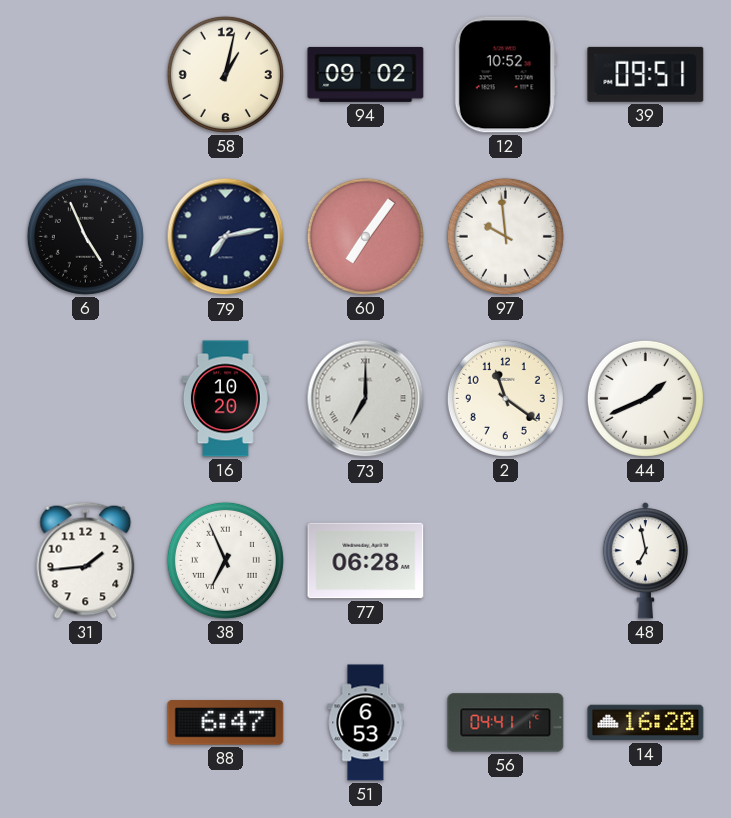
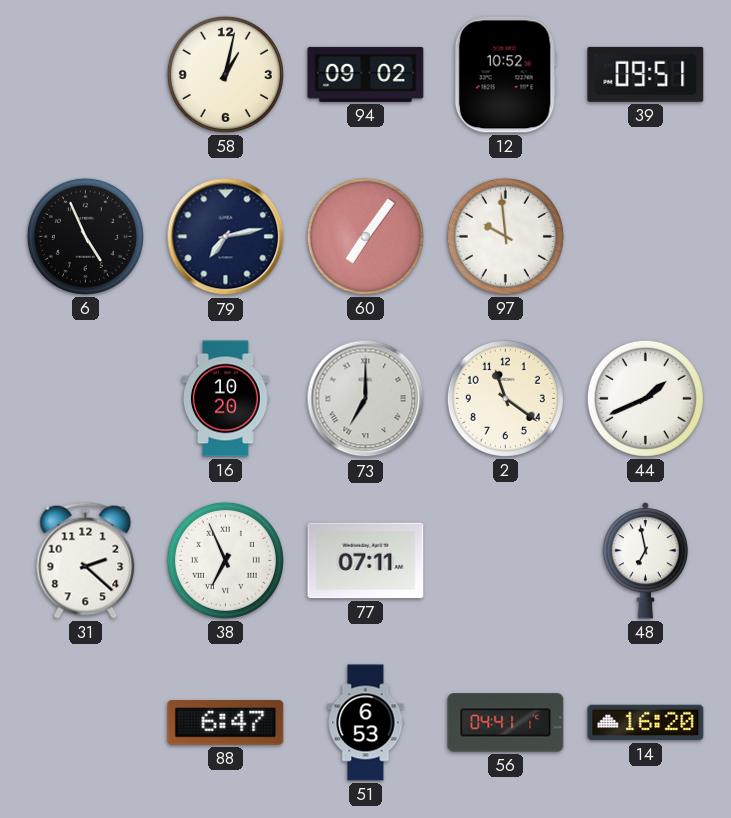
31: 1:44 -> 2:22
77: 06:28 -> 07:11
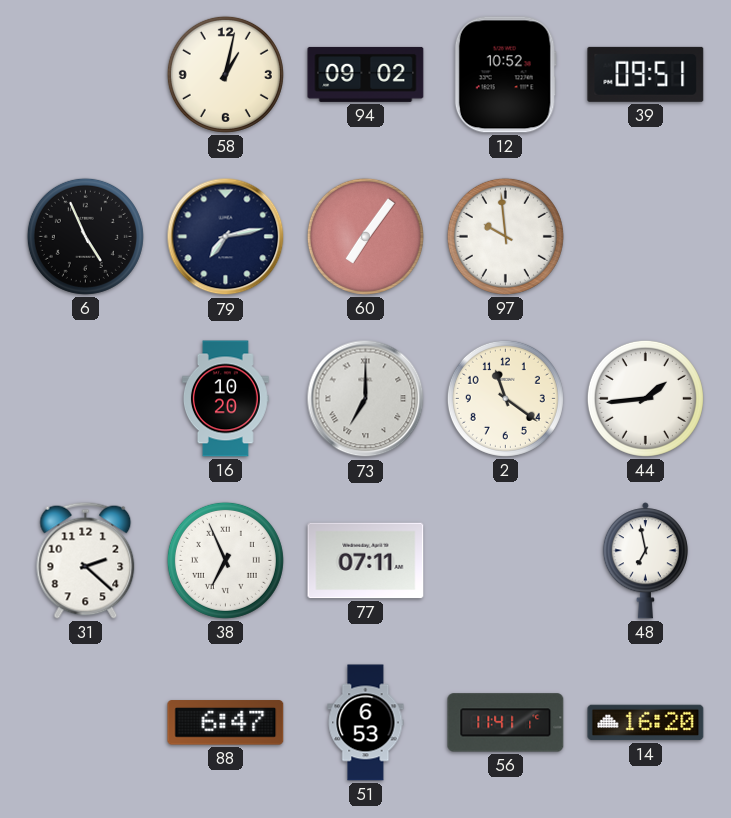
44: 1:41 -> 1:44
56: 04:41 -> 11:41
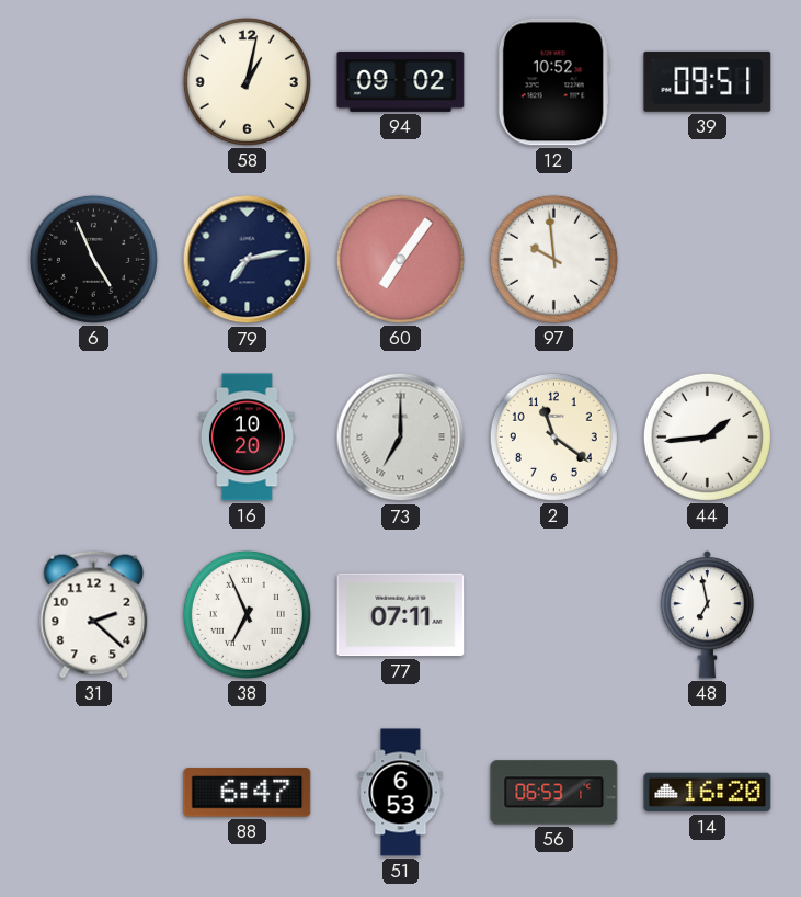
56: 11:41 -> 06:53
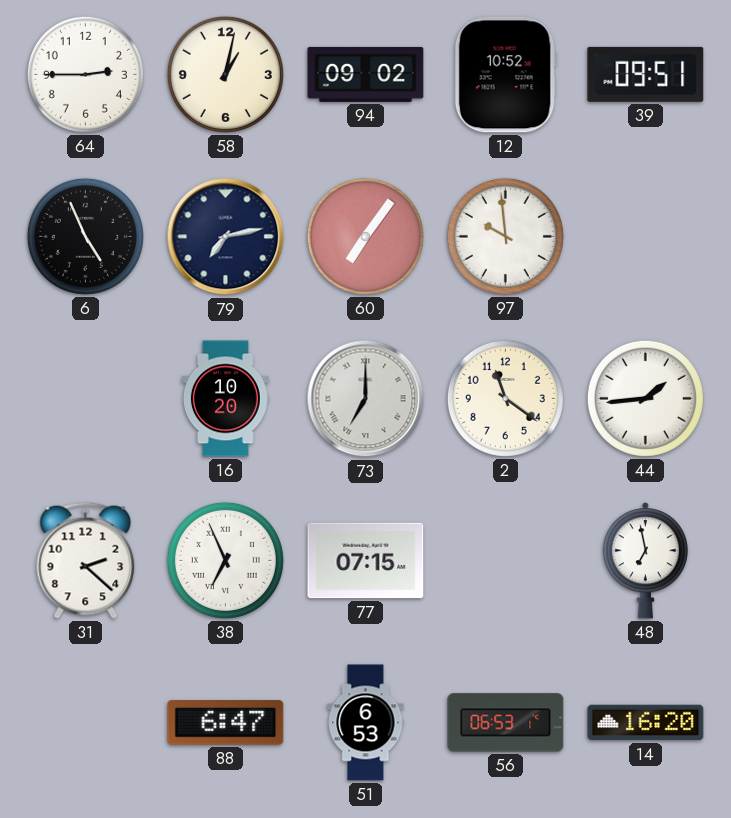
64: none -> 2:45
77: 07:11 -> 07:15
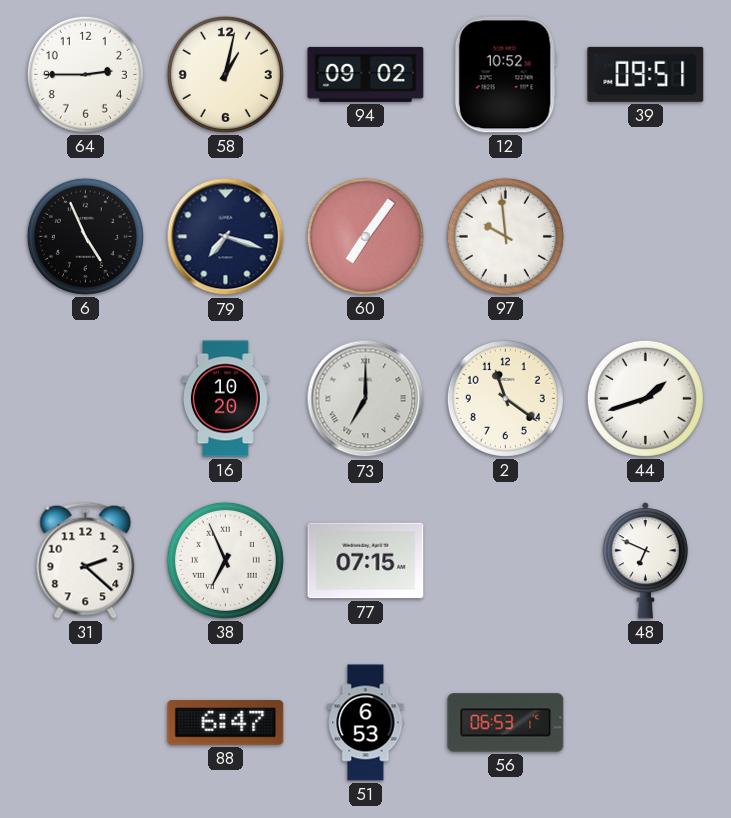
79: 7:13 -> 7:18
44: 1:44 -> 1:42
48: 6:58 -> 6:49
14: 16:20 -> none
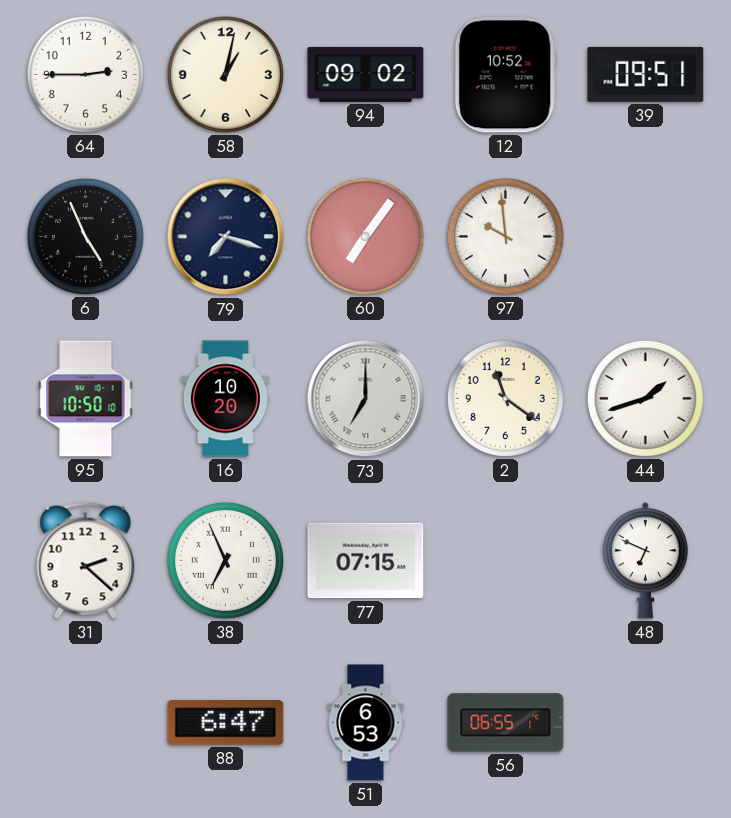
95: none -> 10:50
56: 06:53 -> 06:55
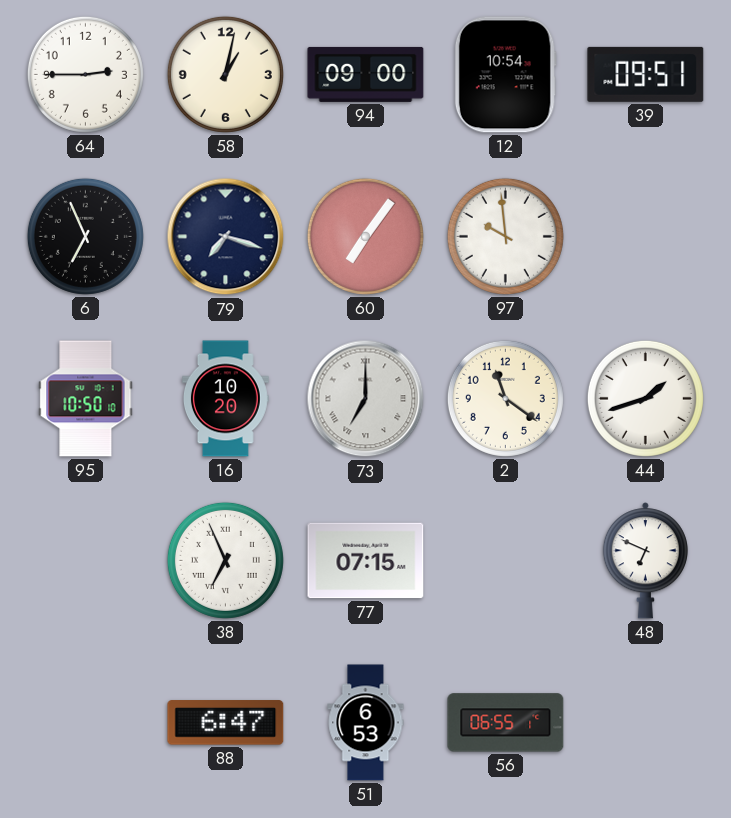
94: 09:02 -> 09:00
12: 10:52 -> 10:54
6: 4:56 -> 6:56
31: 2:22 -> none
